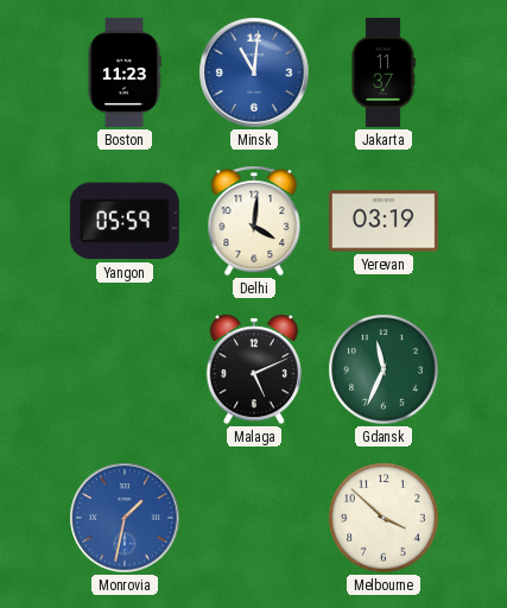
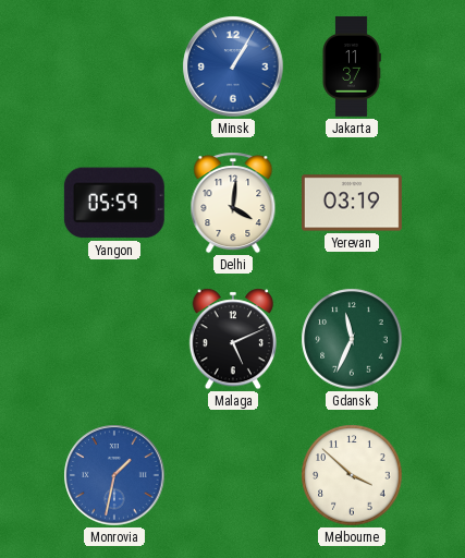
Boston: 11:23 -> none
Minsk: 11:01 -> 1:05
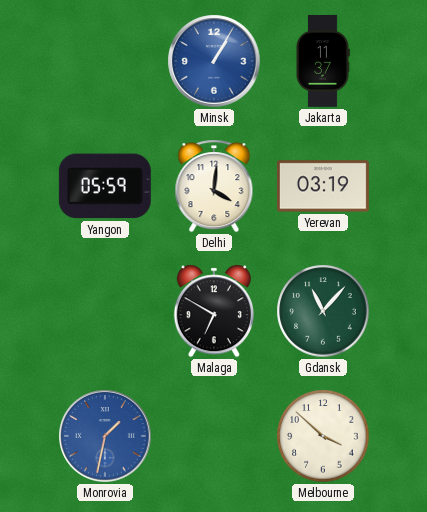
Malaga: 5:11 -> 6:50
Gdansk: 11:34 -> 11:07
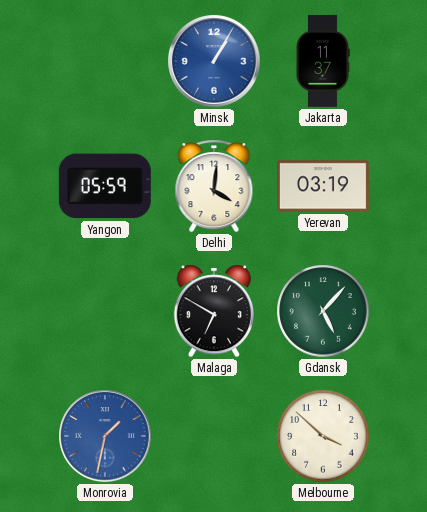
Gdansk: 11:07 -> 5:07
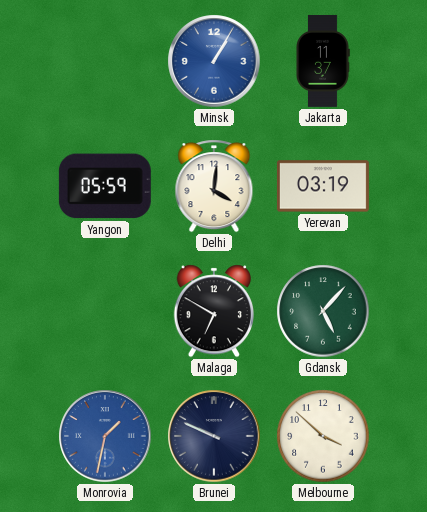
Brunei: none -> 9:49
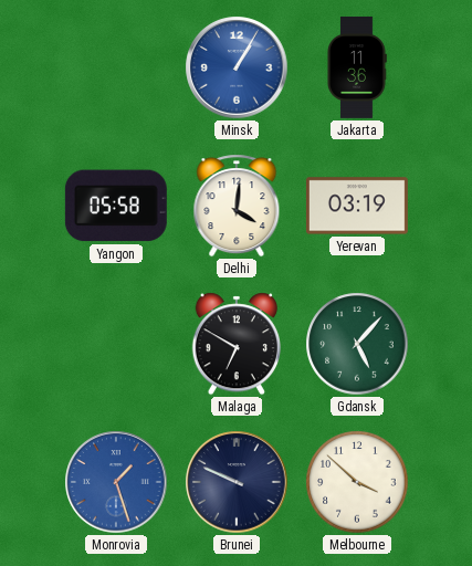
Jakarta: 11:37 -> 11:36
Yangon: 05:59 -> 05:58
Monrovia: 1:32 -> 1:27
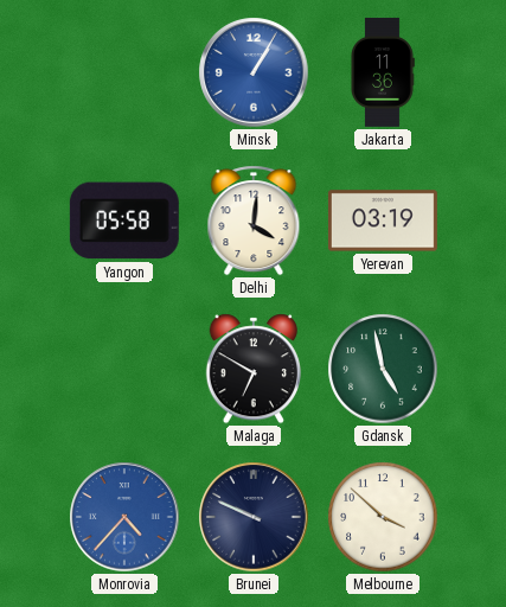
Gdansk: 5:07 -> 4:58
Monrovia: 1:27 -> 4:37
